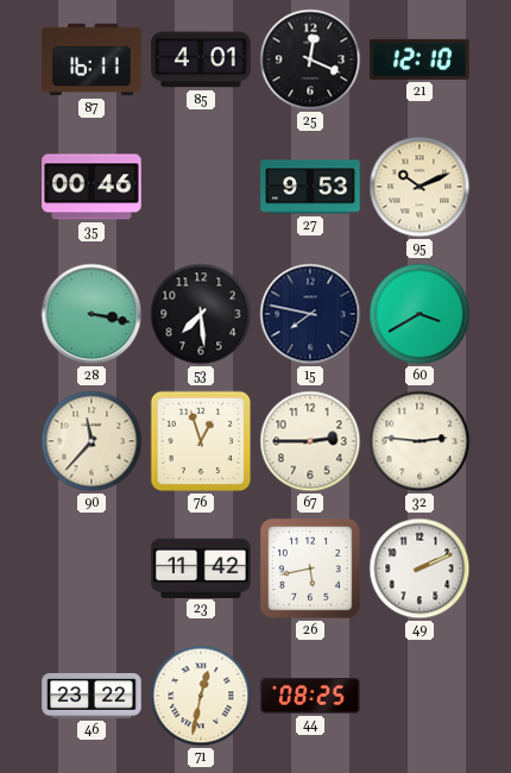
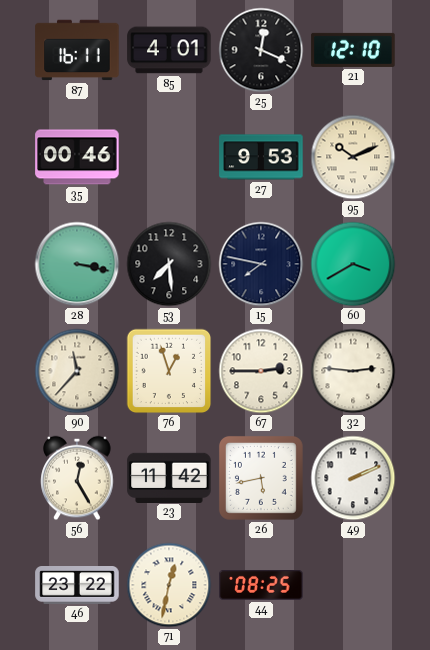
56: none -> 12:25
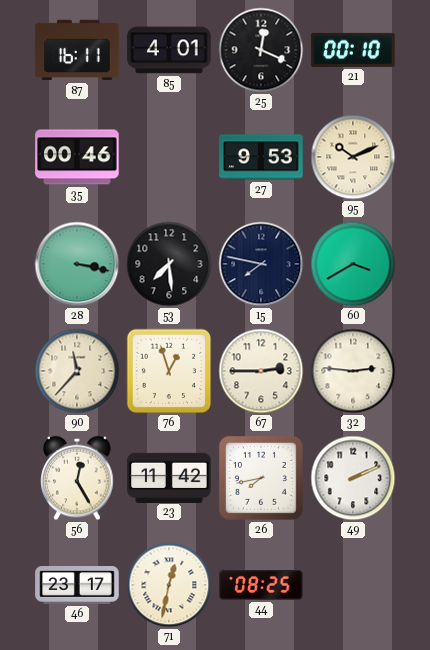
21: 12:10 -> 00:10
26: 5:43 -> 7:43
46: 23:22 -> 23:17
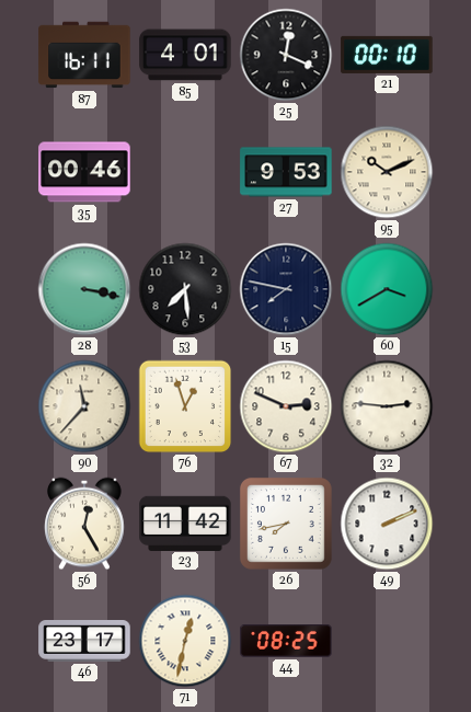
67: 2:45 -> 2:49
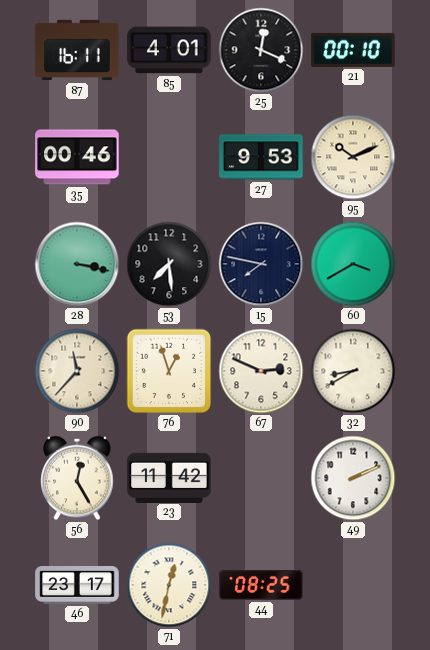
32: 2:46 -> 8:40
26: 7:43 -> none
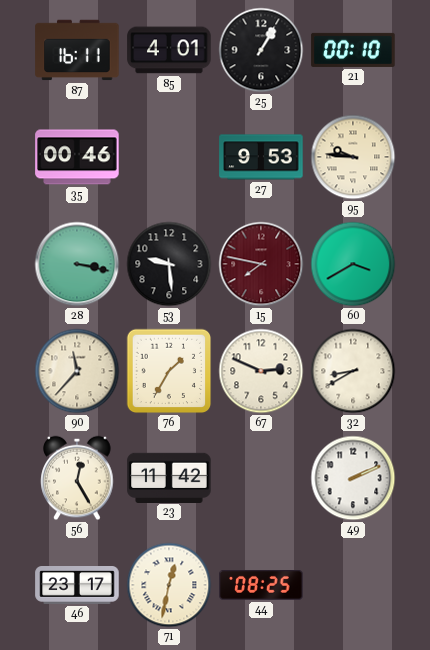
25: 12:19 -> 1:05
95: 10:11 -> 9:46
53: 7:29 -> 9:29
15 dial: navy -> burgundy
76: 12:57 -> 1:35
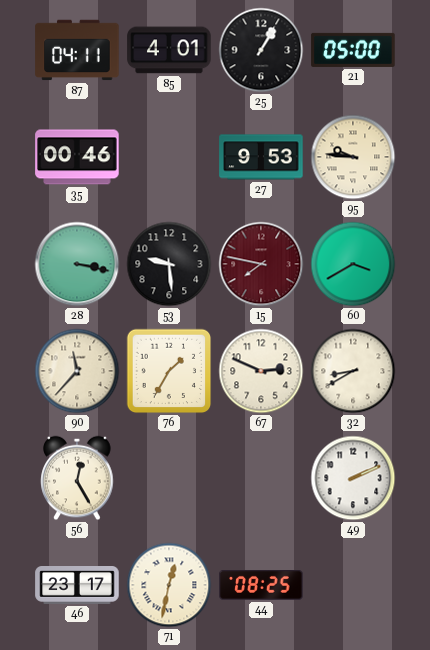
87: 16:11 -> 04:11
21: 00:10 -> 05:00
23: 11:42 -> none
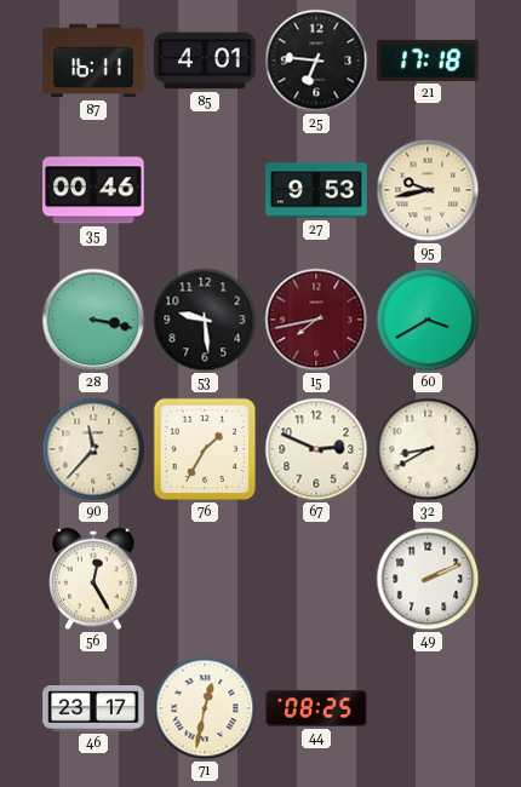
87: 04:11 -> 16:11
25: 1:05 -> 6:46
21: 05:00 -> 17:18
95: 9:46 -> 9:43
15: 7:47 -> 7:43
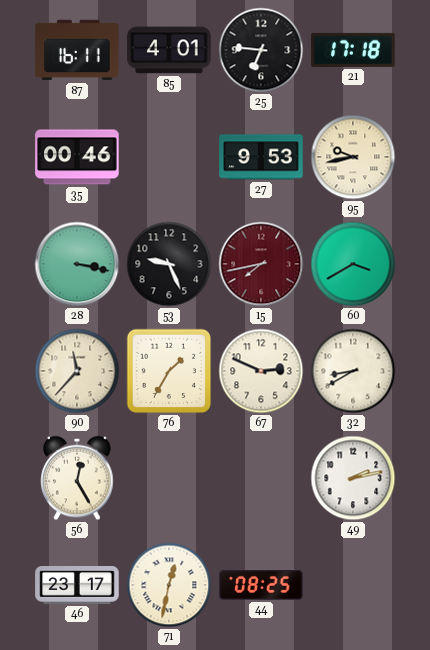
53: 9:29 -> 9:26
49: 2:11 -> 2:13
